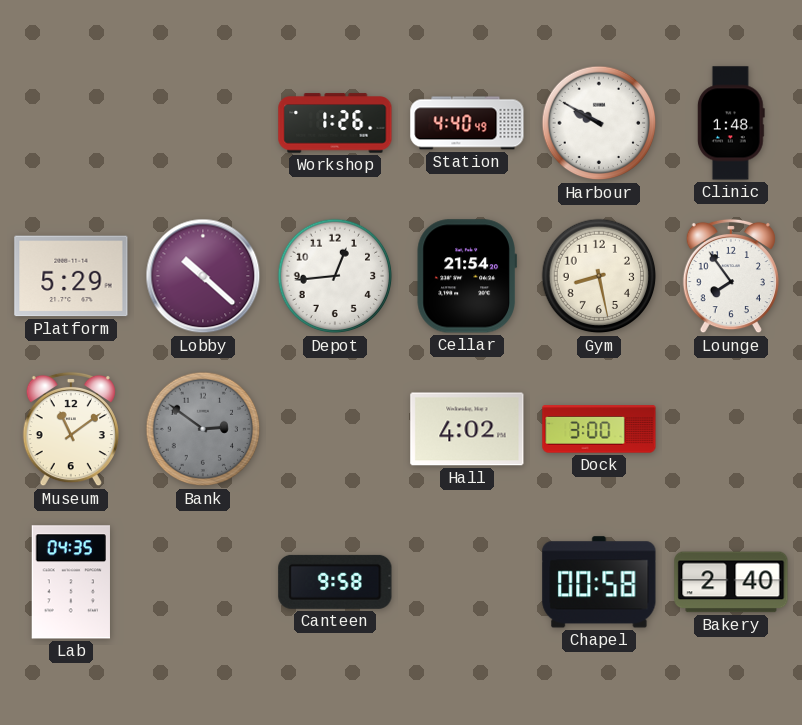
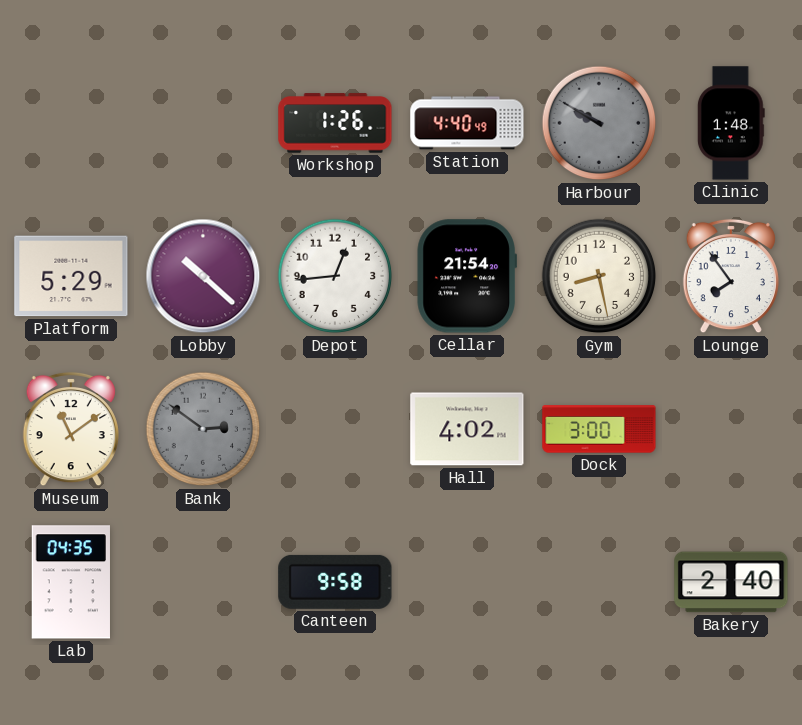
Harbour dial: white -> grey
Chapel: 00:58 -> none
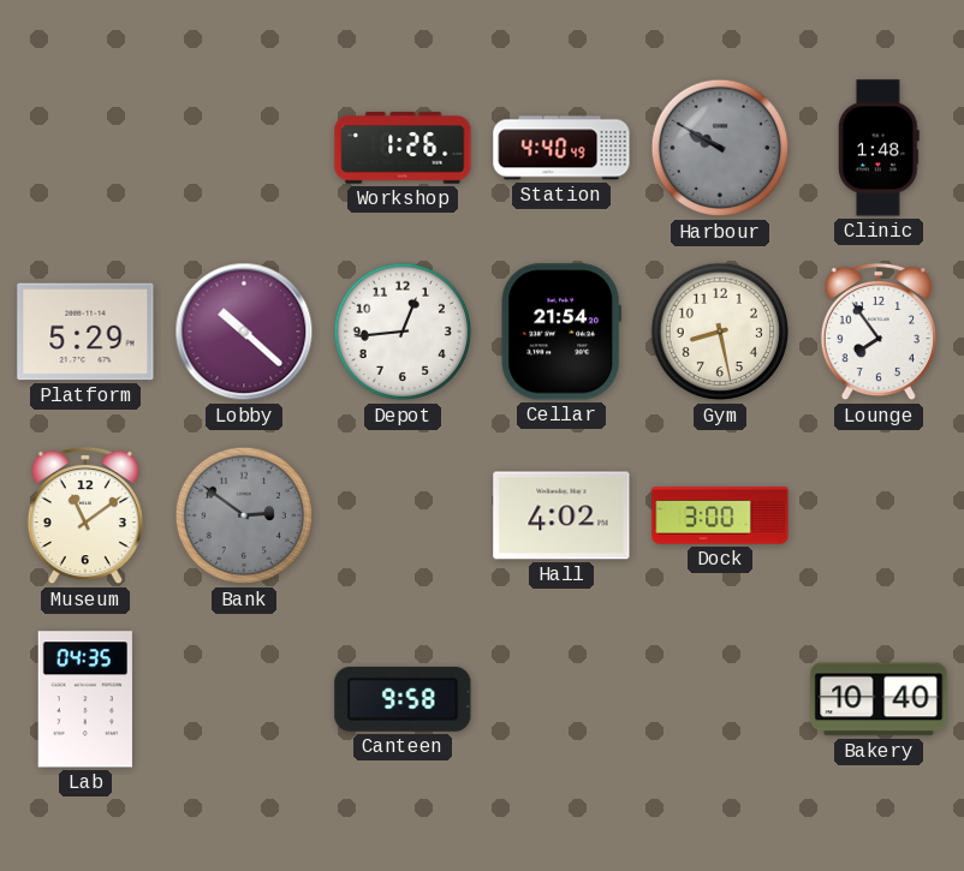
Bakery: 2:40 -> 10:40
